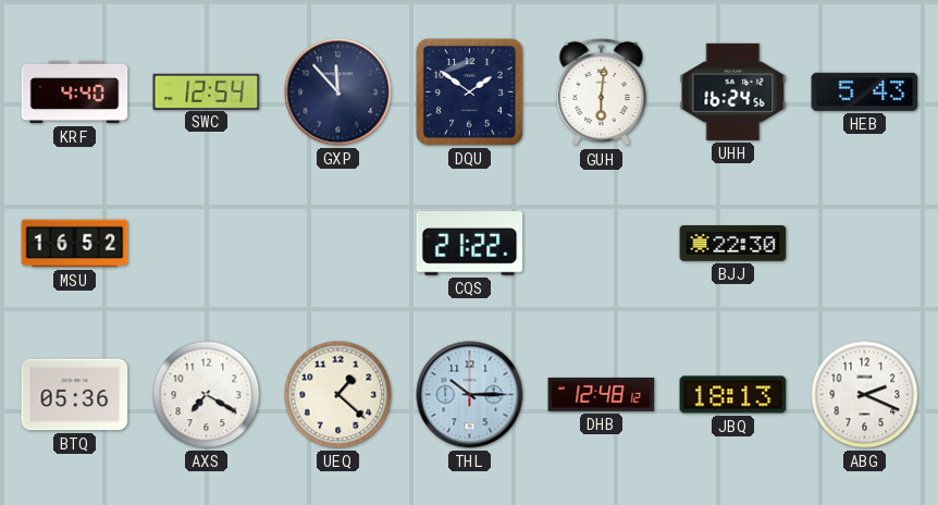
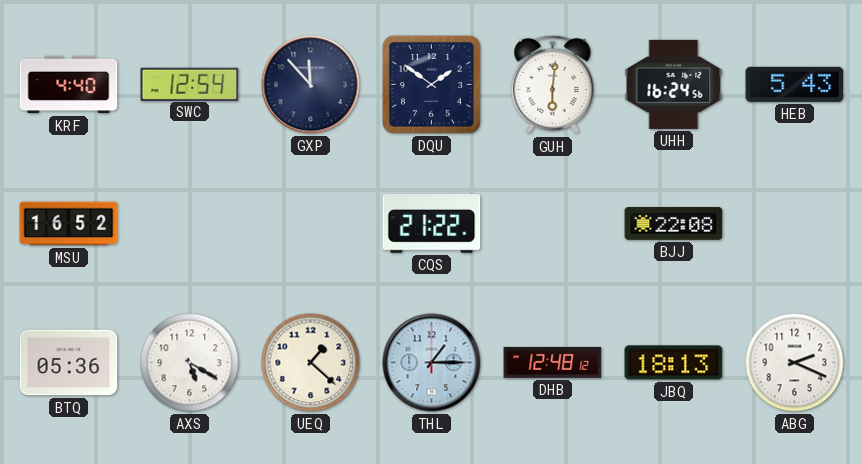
BJJ: 22:30 -> 22:08
AXS: 7:20 -> 5:20
THL: 10:15 -> 1:15
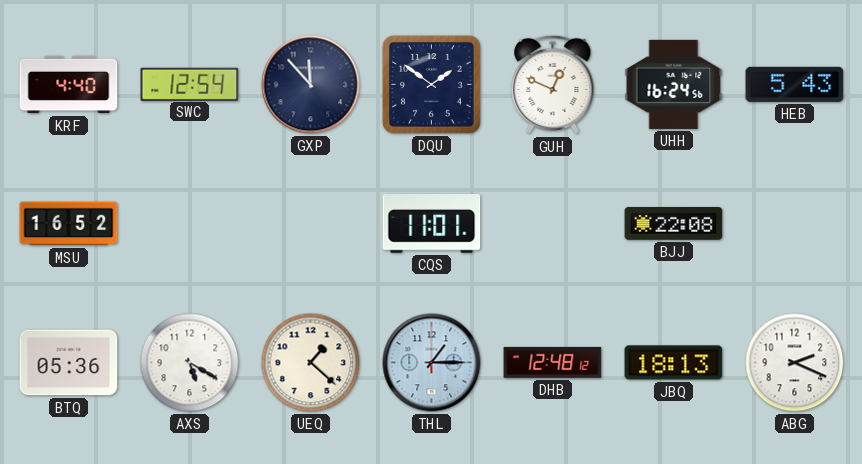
GUH: 6:01 -> 12:49
CQS: 21:22 -> 11:01
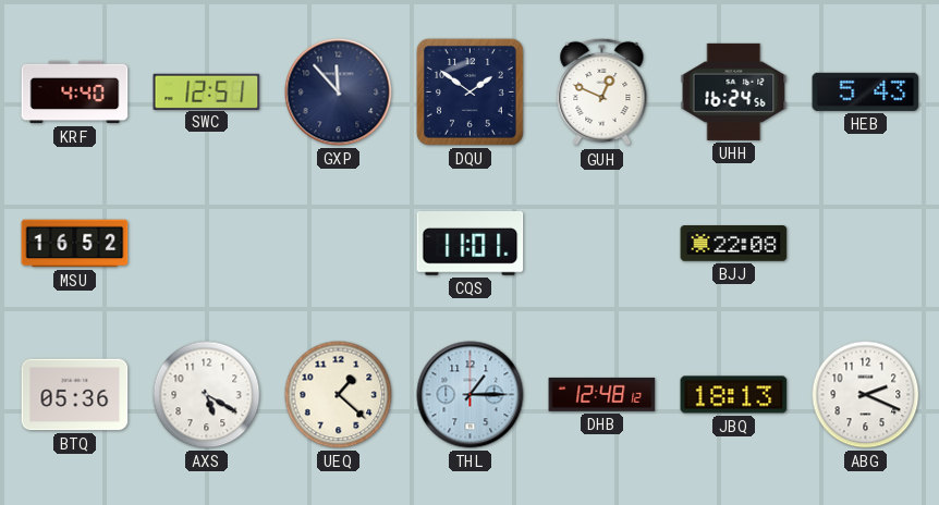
SWC: 12:54 -> 12:51
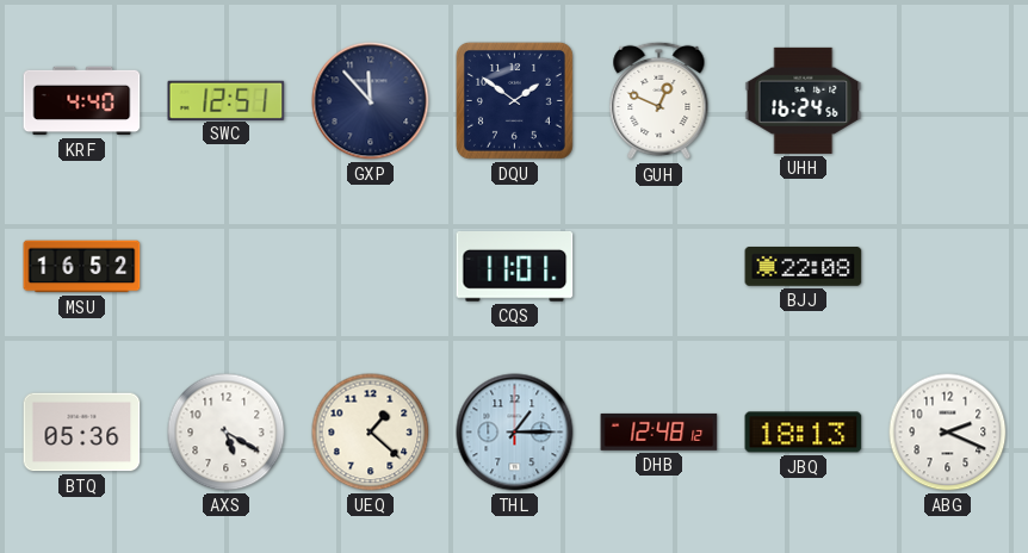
HEB: 5:43 -> none
